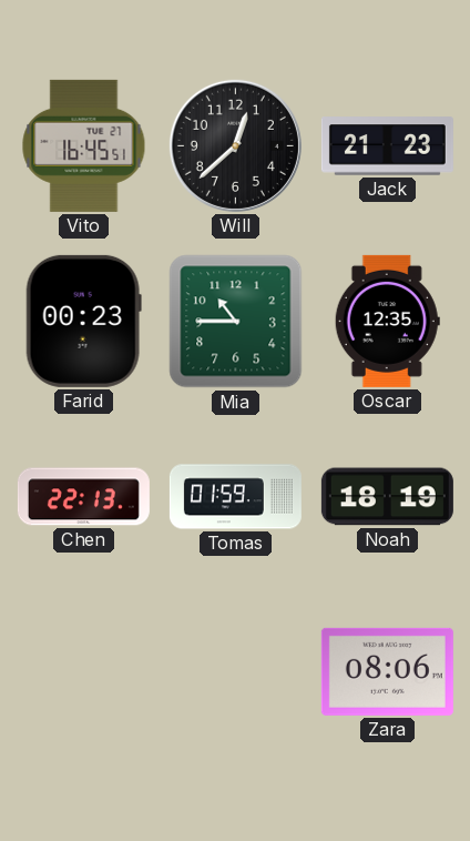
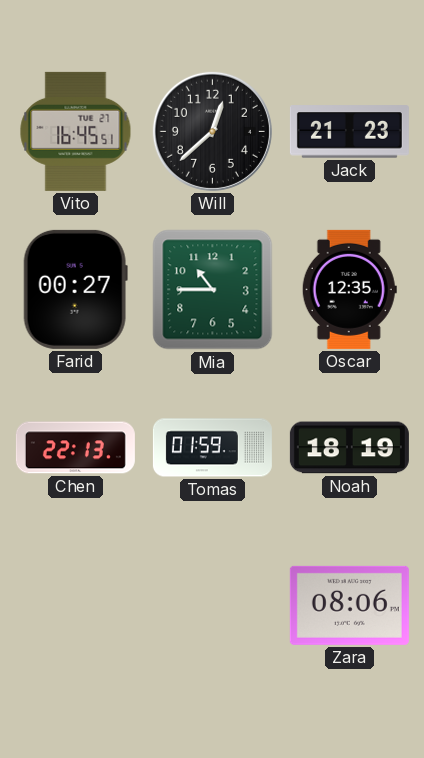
Farid: 00:23 -> 00:27
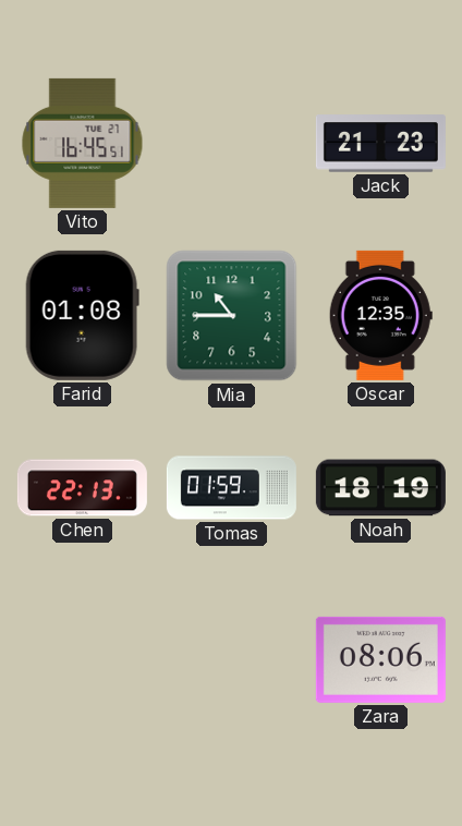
Will: 12:38 -> none
Farid: 00:27 -> 01:08
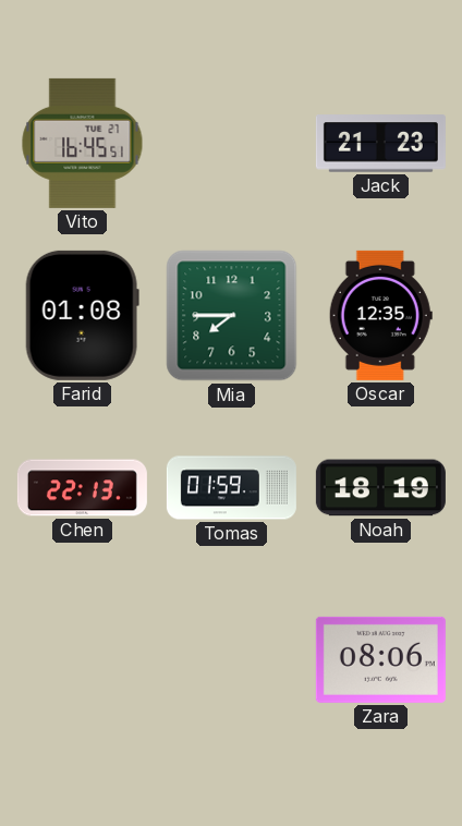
Mia: 10:45 -> 7:45
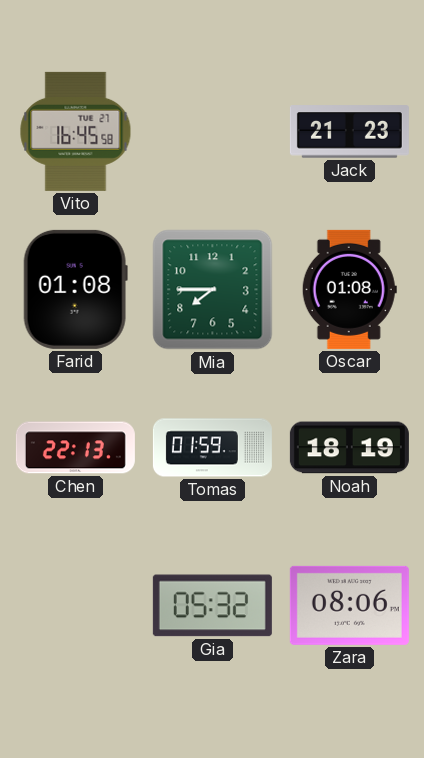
Vito: 16:45:51 -> 16:45:58
Oscar: 12:35 -> 01:08
Gia: none -> 05:32
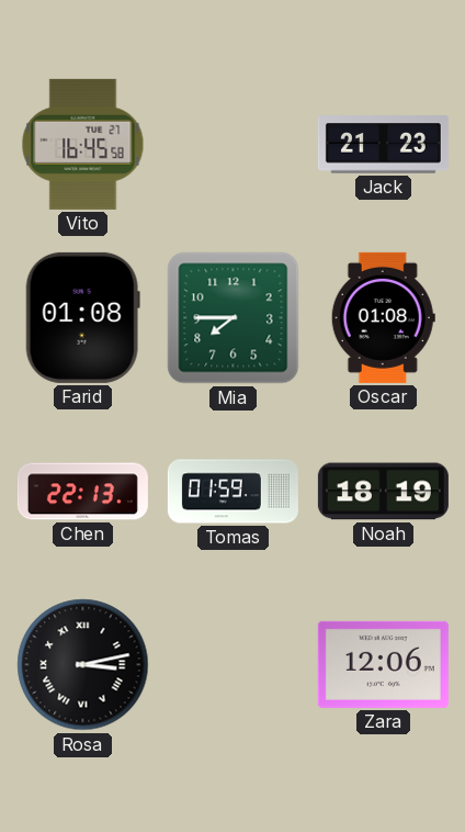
Rosa: none -> 3:13
Gia: 05:32 -> none
Zara: 08:06 -> 12:06
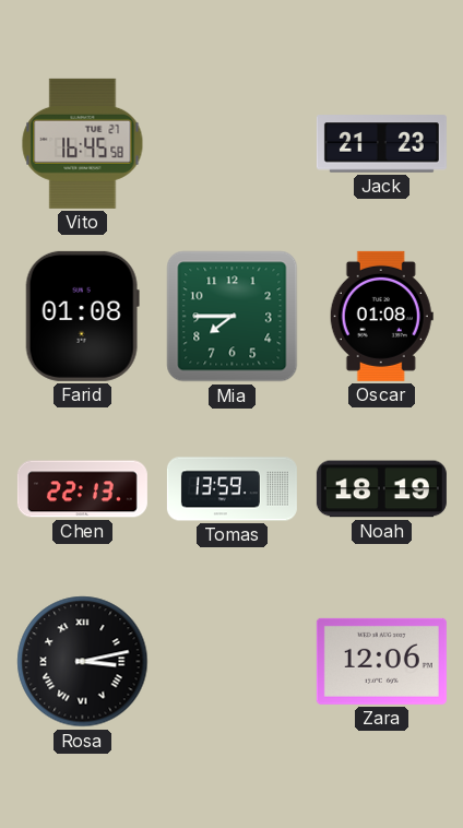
Tomas: 01:59 -> 13:59
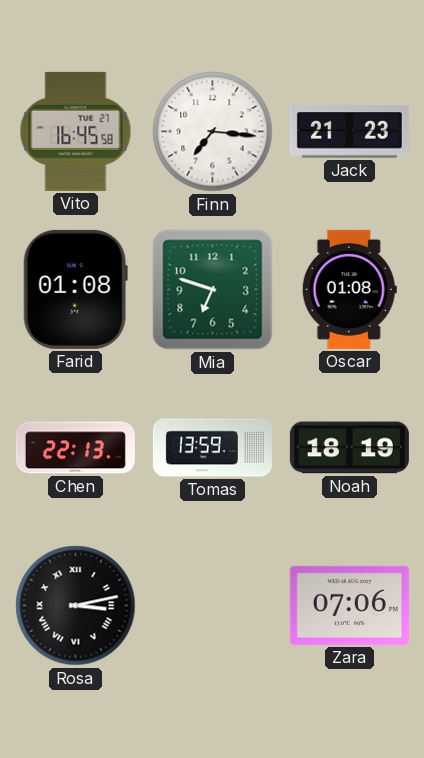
Finn: none -> 7:16
Mia: 7:45 -> 6:48
Zara: 12:06 -> 07:06
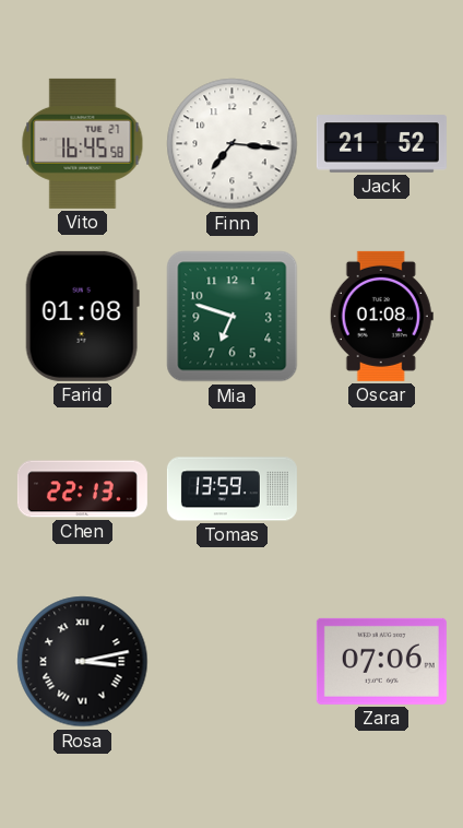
Jack: 21:23 -> 21:52
Noah: 18:19 -> none
